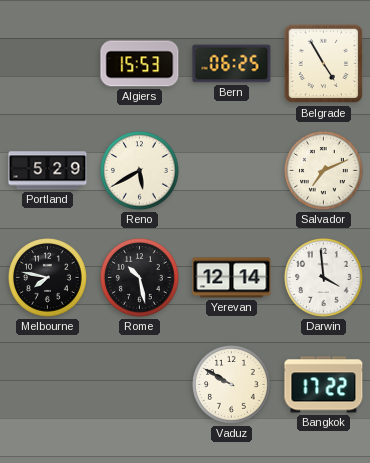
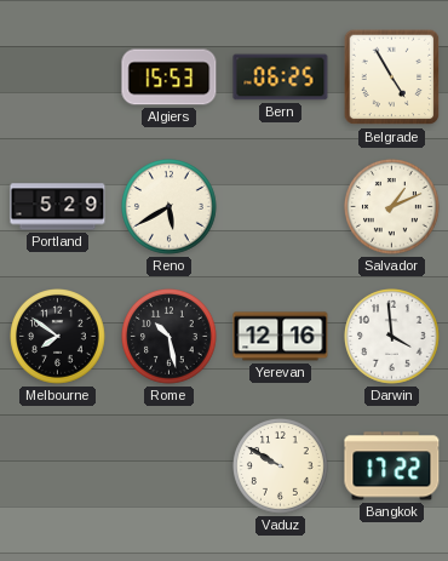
Salvador: 7:11 -> 1:11
Melbourne: 7:47 -> 7:51
Yerevan: 12:14 -> 12:16
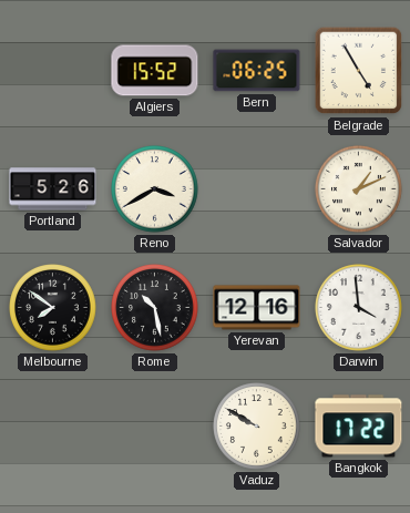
Algiers: 15:53 -> 15:52
Portland: 5:29 -> 5:26
Reno: 5:40 -> 3:40
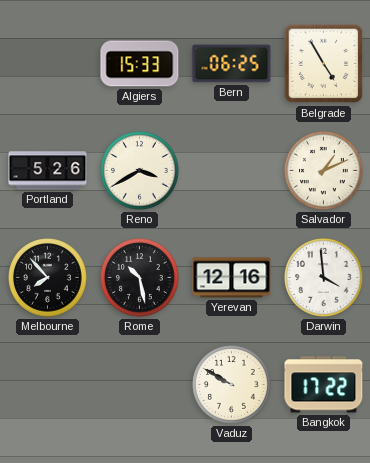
Algiers: 15:52 -> 15:33
Melbourne: 7:51 -> 7:53
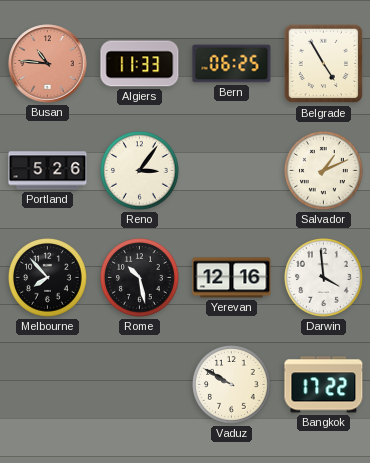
Busan: none -> 10:46
Algiers: 15:33 -> 11:33
Reno: 3:40 -> 3:06
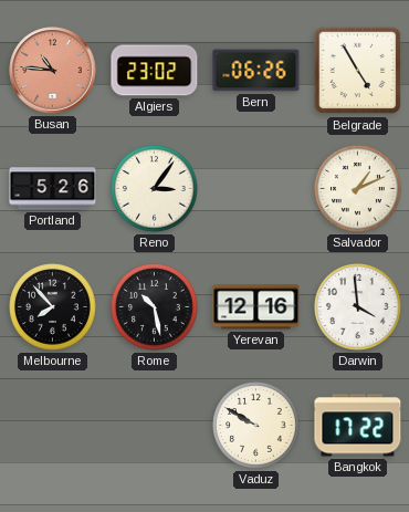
Algiers: 11:33 -> 23:02
Bern: 06:25 -> 06:26
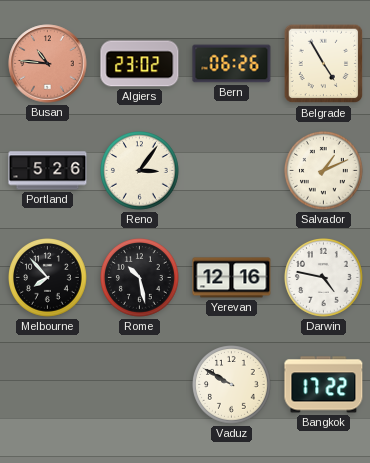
Darwin: 3:59 -> 4:47
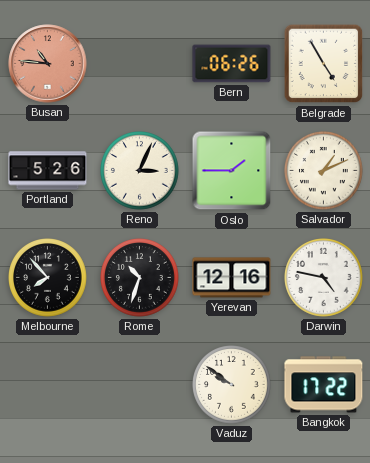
Algiers: 23:02 -> none
Reno: 3:06 -> 3:04
Oslo: none -> 1:45
Rome: 10:28 -> 10:33
Vaduz: 9:50 -> 9:51
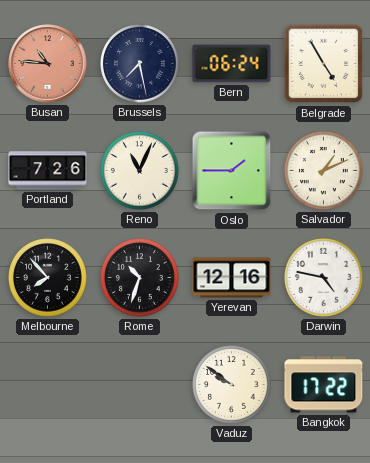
Brussels: none -> 7:28
Bern: 06:26 -> 06:24
Portland: 5:26 -> 7:26
Reno: 3:04 -> 11:04
